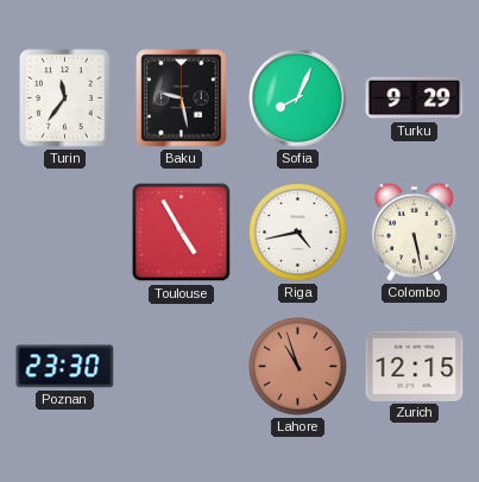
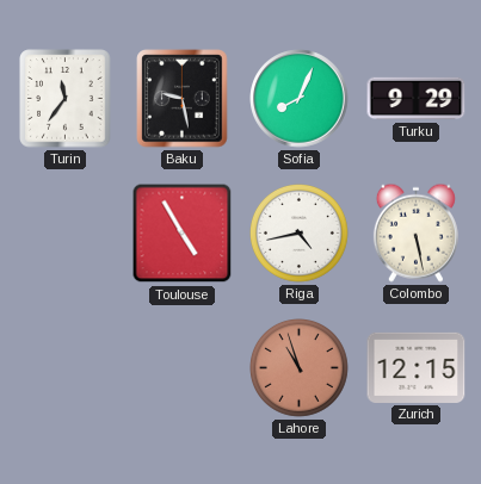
Poznan: 23:30 -> none
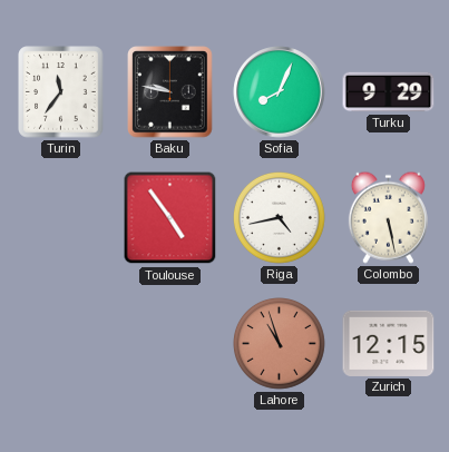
Baku: 9:28 -> 9:47
Toulouse: 4:55 -> 4:54
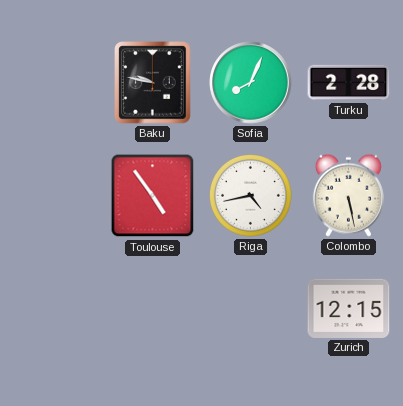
Turin: 11:36 -> none
Turku: 9:29 -> 2:28
Lahore: 10:57 -> none
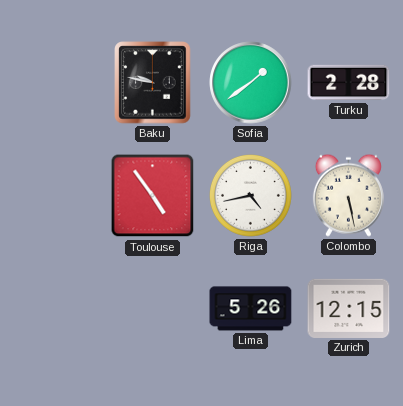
Sofia: 8:04 -> 1:39
Lima: none -> 5:26
